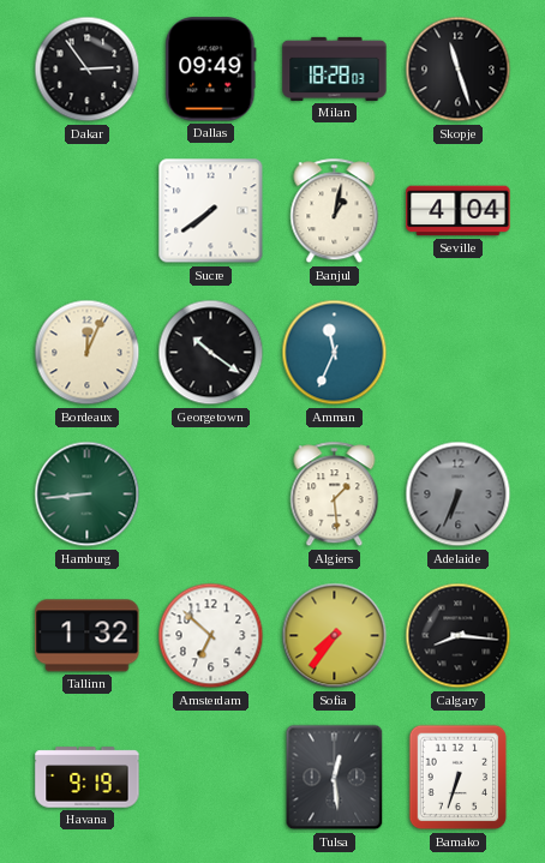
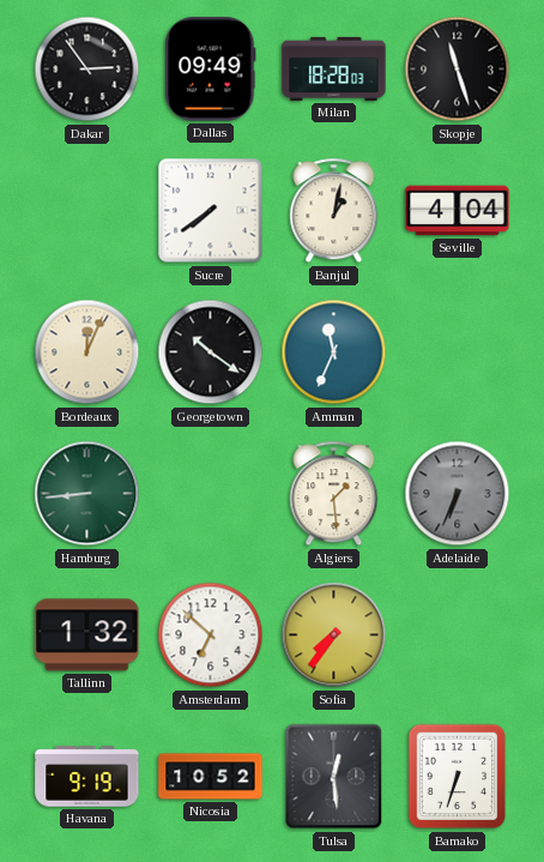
Calgary: 8:16 -> none
Nicosia: none -> 10:52
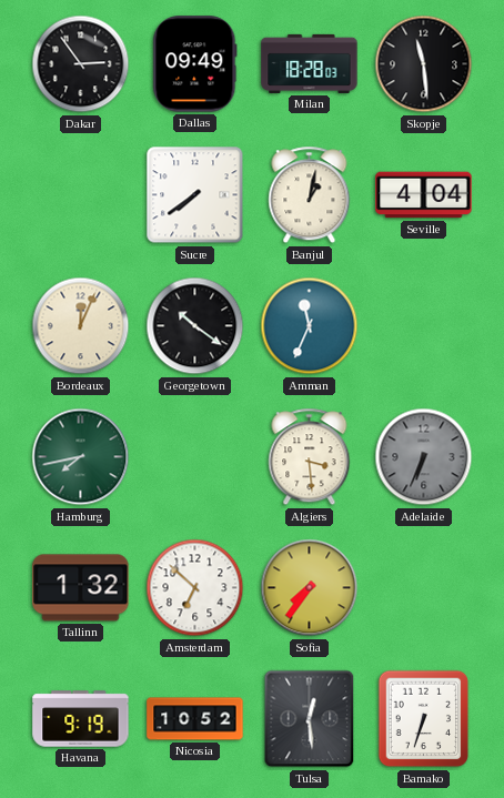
Skopje: 11:27 -> 11:29
Hamburg: 8:44 -> 7:43
Algiers: 1:29 -> 3:29
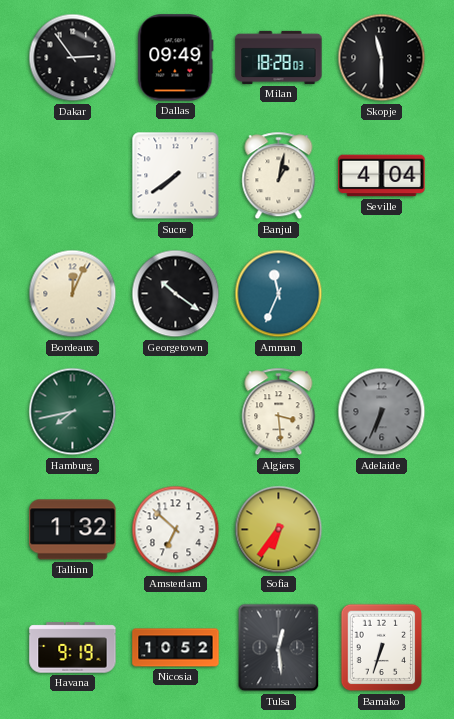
Skopje: 11:29 -> 11:30
Sofia: 7:36 -> 6:36
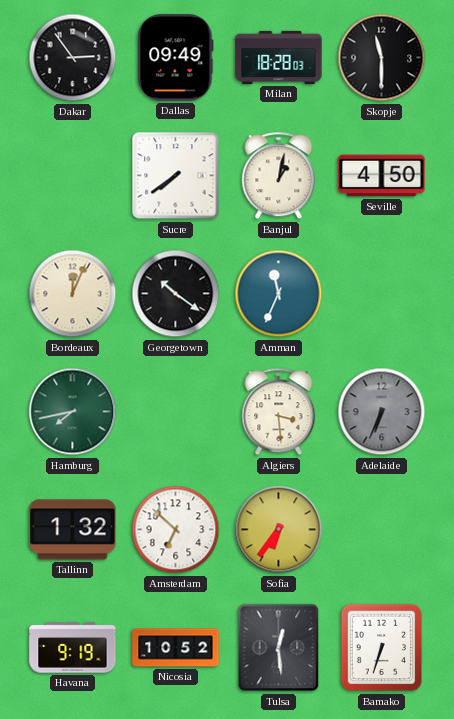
Seville: 4:04 -> 4:50
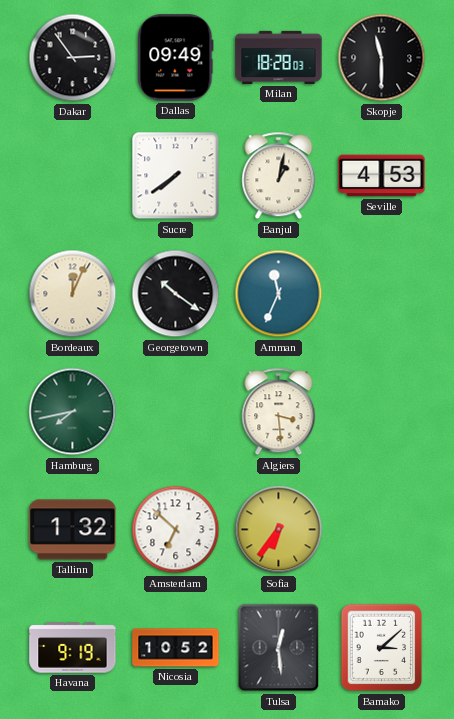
Seville: 4:50 -> 4:53
Adelaide: 6:34 -> none
Bamako: 6:33 -> 3:08
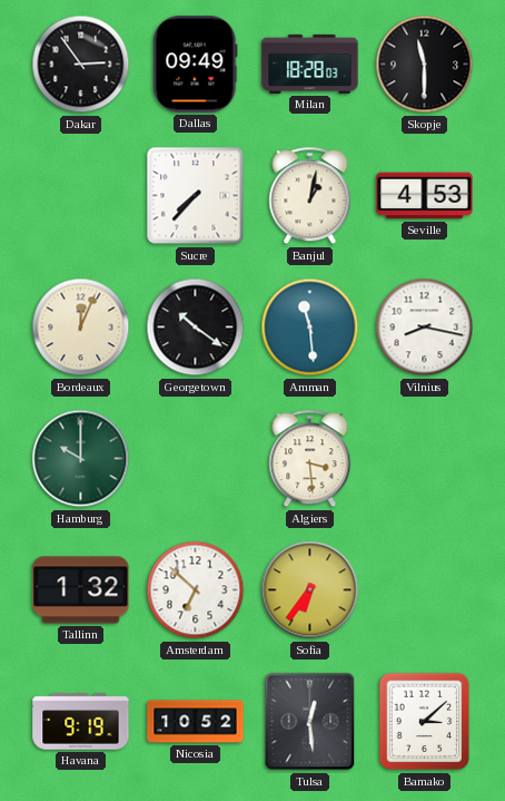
Sucre: 7:39 -> 7:37
Amman: 11:34 -> 11:29
Vilnius: none -> 8:17
Hamburg: 7:43 -> 10:00
